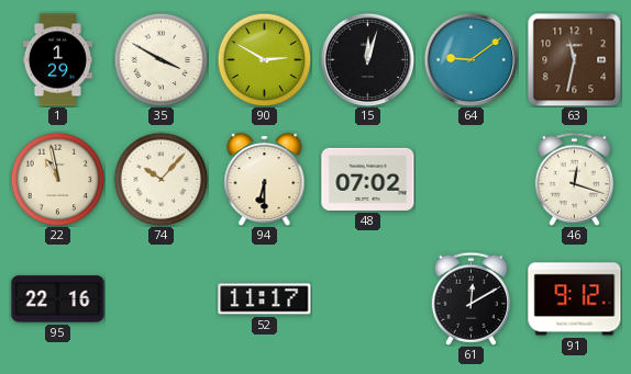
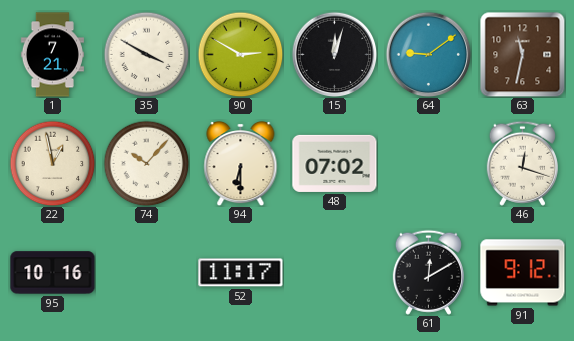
1: 1:29 -> 7:21
22: 10:58 -> 12:58
95: 22:16 -> 10:16
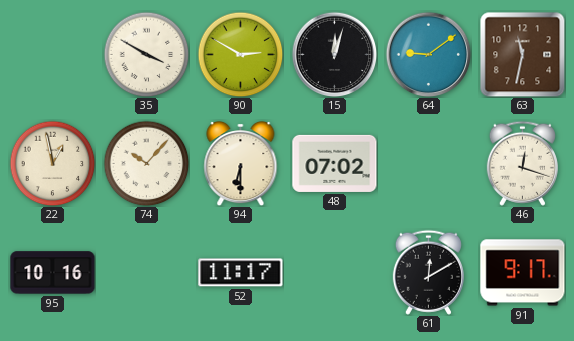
1: 7:21 -> none
91: 9:12 -> 9:17
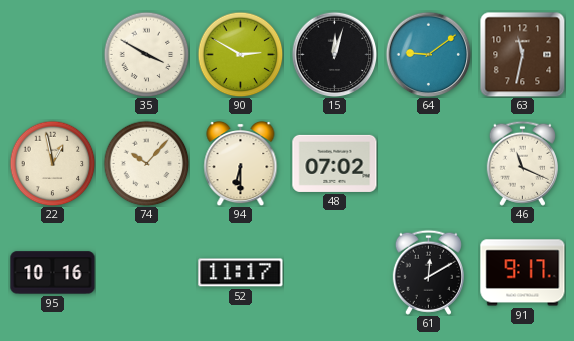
46: 12:18 -> 11:19
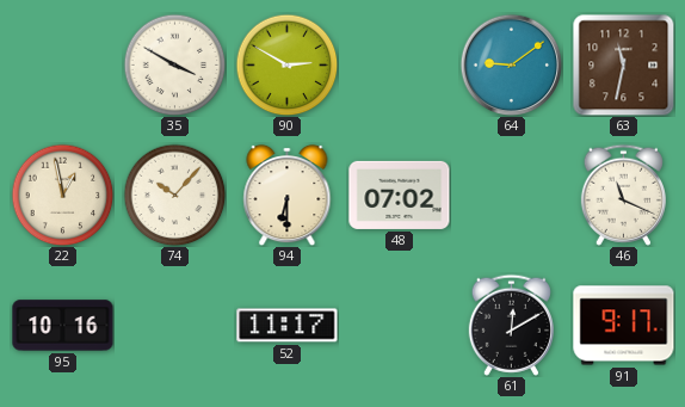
15: 12:03 -> none
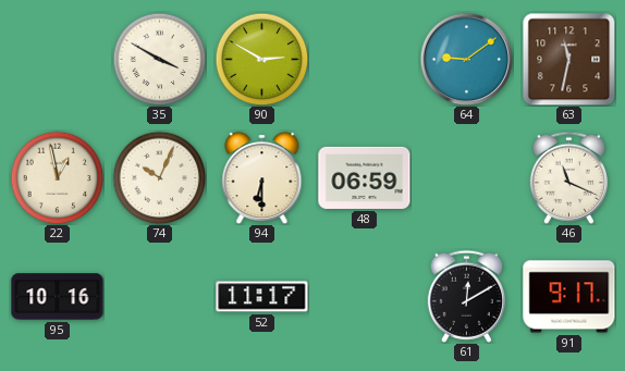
74: 10:07 -> 10:04
48: 07:02 -> 06:59
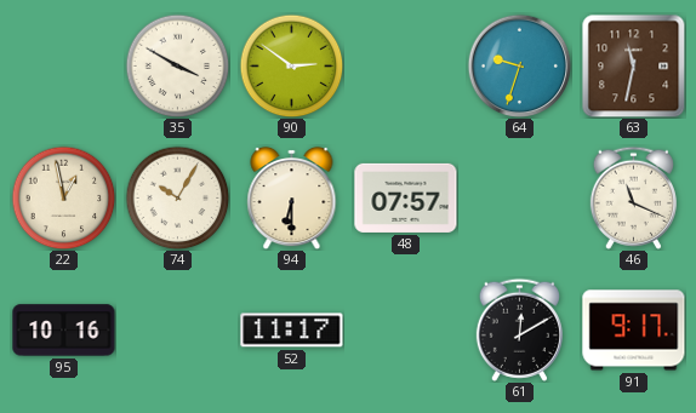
90: 2:50 -> 2:51
64: 9:09 -> 9:33
74: 10:04 -> 10:05
48: 06:59 -> 07:57
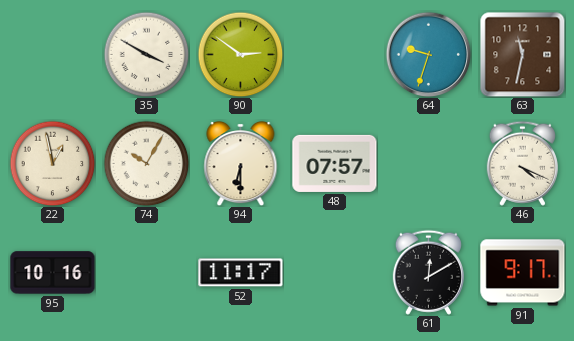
46: 11:19 -> 4:19
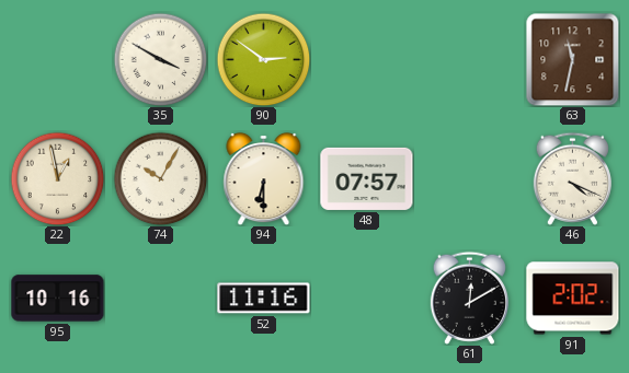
64: 9:33 -> none
52: 11:17 -> 11:16
91: 9:17 -> 2:02
